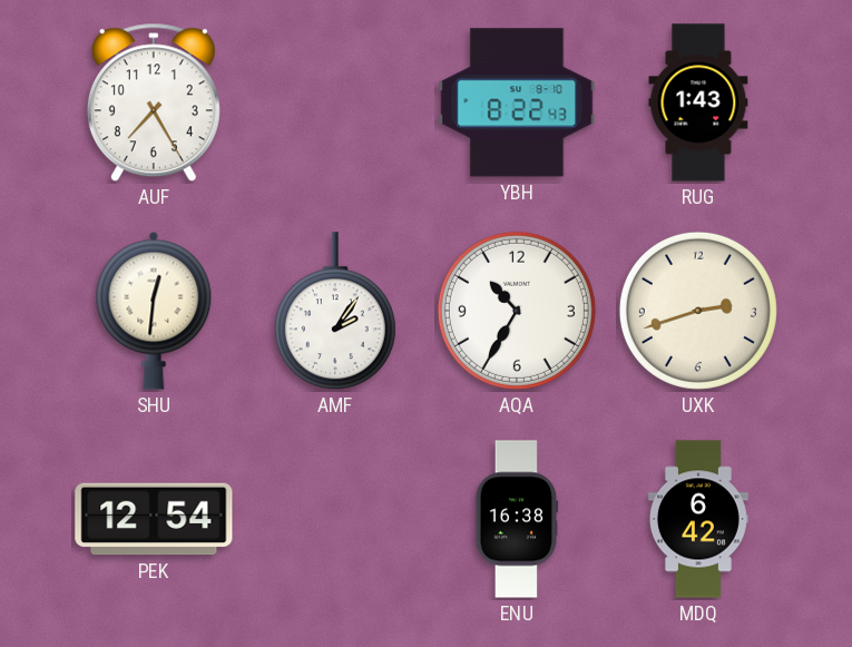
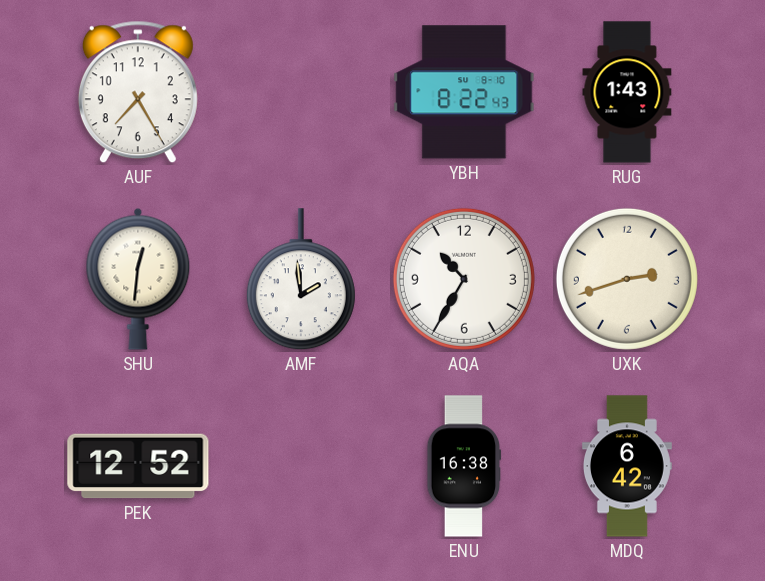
AMF: 2:06 -> 1:59
PEK: 12:54 -> 12:52
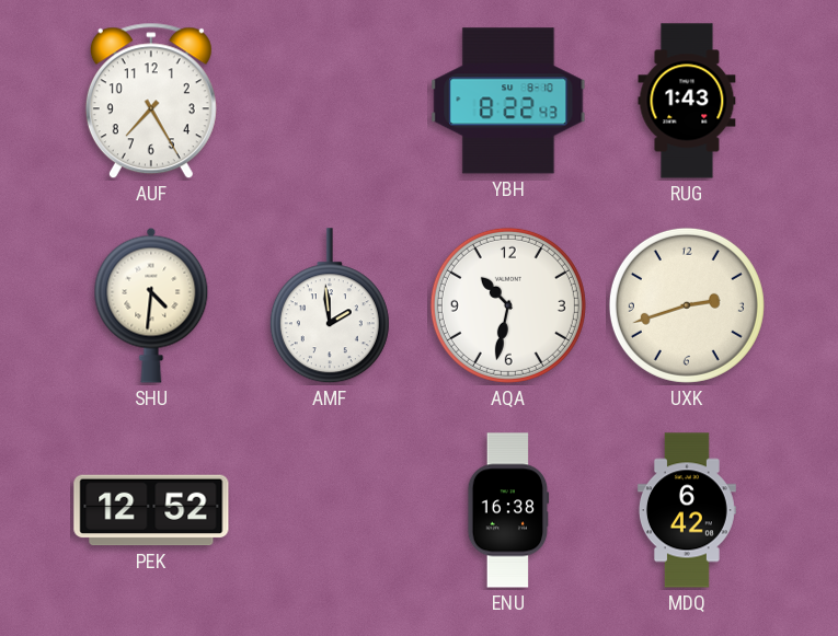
SHU: 12:31 -> 4:31
AQA: 10:35 -> 10:32
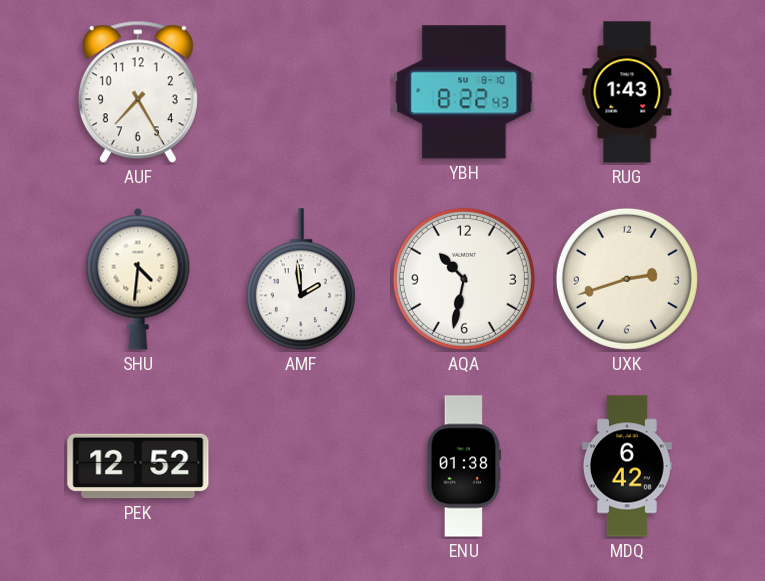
ENU: 16:38 -> 01:38
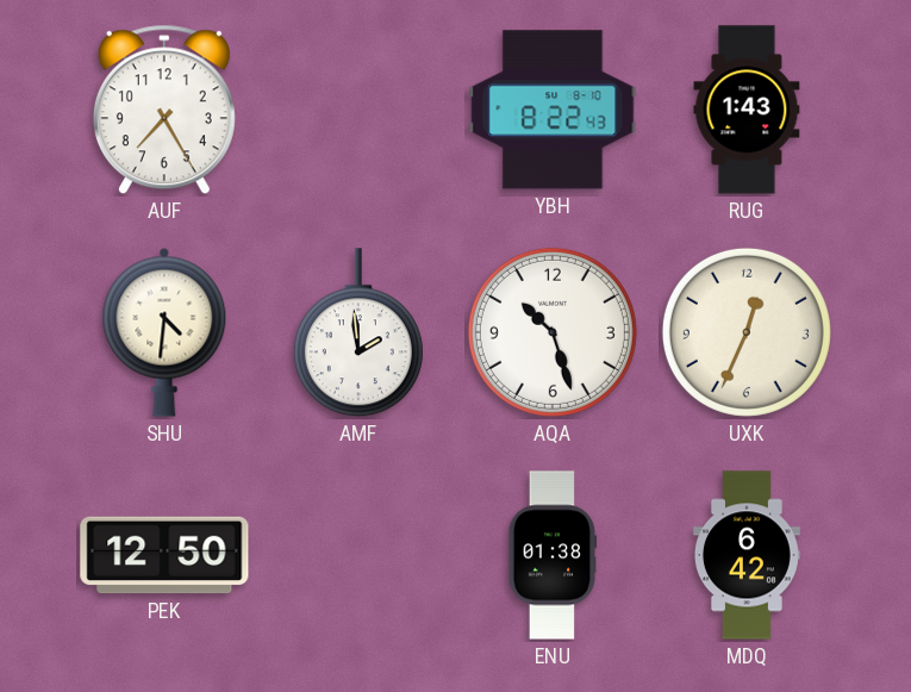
AQA: 10:32 -> 10:27
UXK: 2:42 -> 12:34
PEK: 12:52 -> 12:50
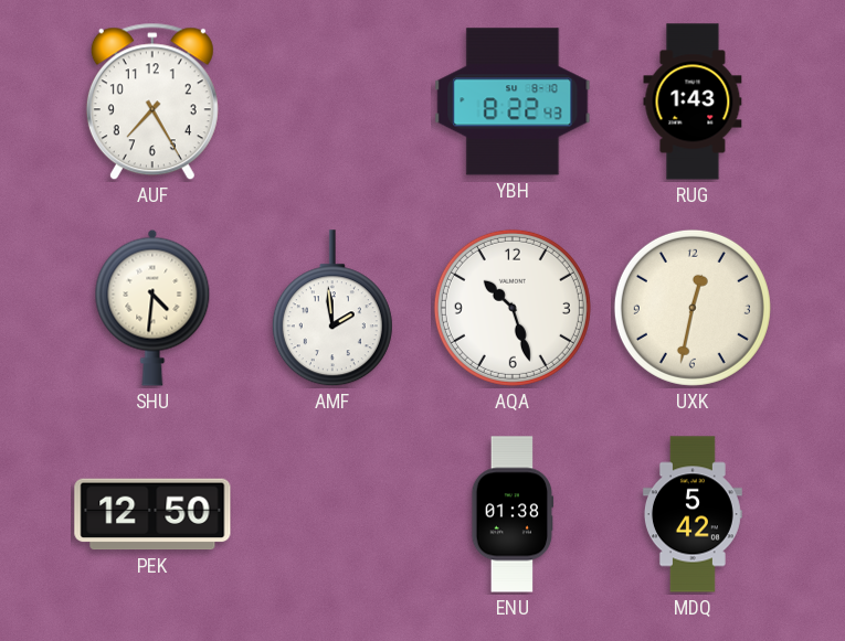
UXK: 12:34 -> 12:32
MDQ: 6:42 -> 5:42
